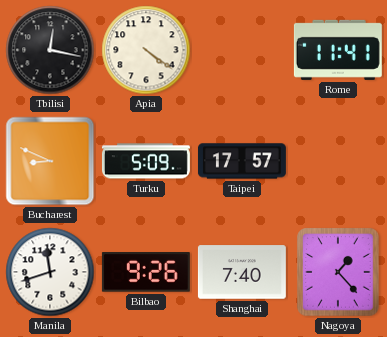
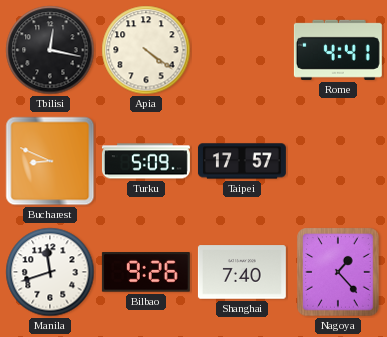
Rome: 11:41 -> 4:41
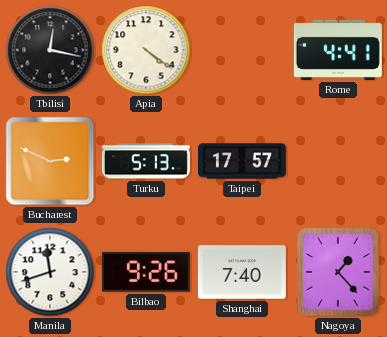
Bucharest: 8:49 -> 2:49
Turku: 5:09 -> 5:13
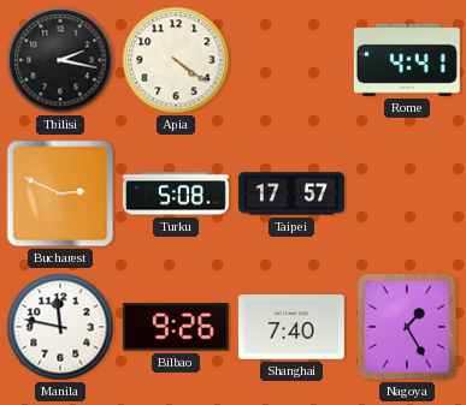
Tbilisi: 12:17 -> 2:17
Turku: 5:13 -> 5:08
Manila: 11:42 -> 11:47
Nagoya: 1:23 -> 1:25
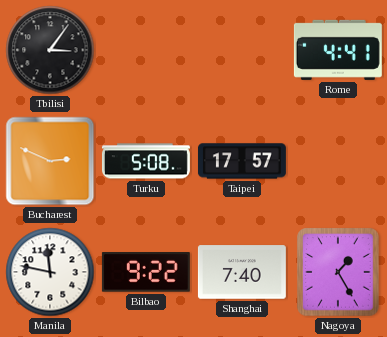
Tbilisi: 2:17 -> 3:06
Apia: 4:21 -> none
Bilbao: 9:26 -> 9:22
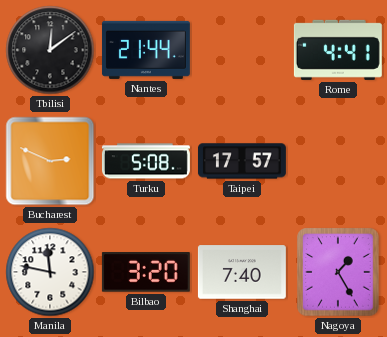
Tbilisi: 3:06 -> 12:09
Nantes: none -> 21:44
Bilbao: 9:22 -> 3:20
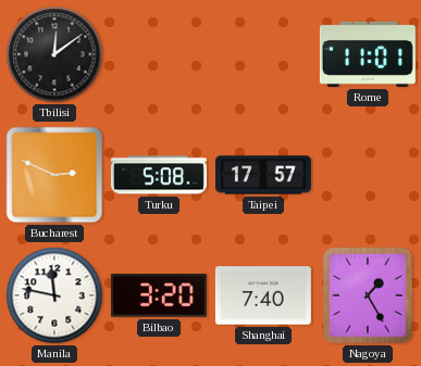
Nantes: 21:44 -> none
Rome: 4:41 -> 11:01
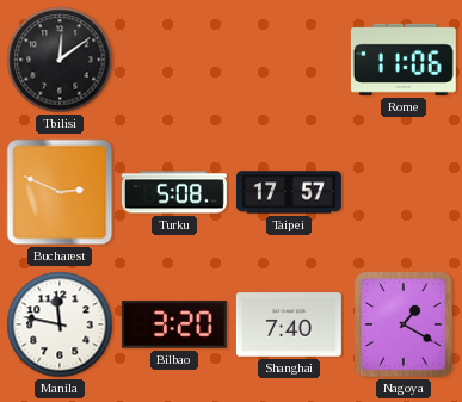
Rome: 11:01 -> 11:06
Nagoya: 1:25 -> 1:20
